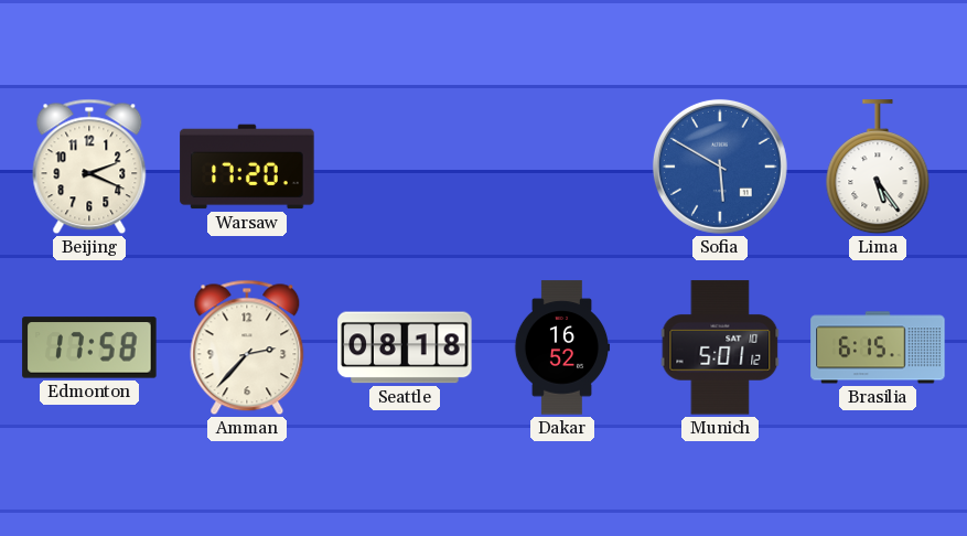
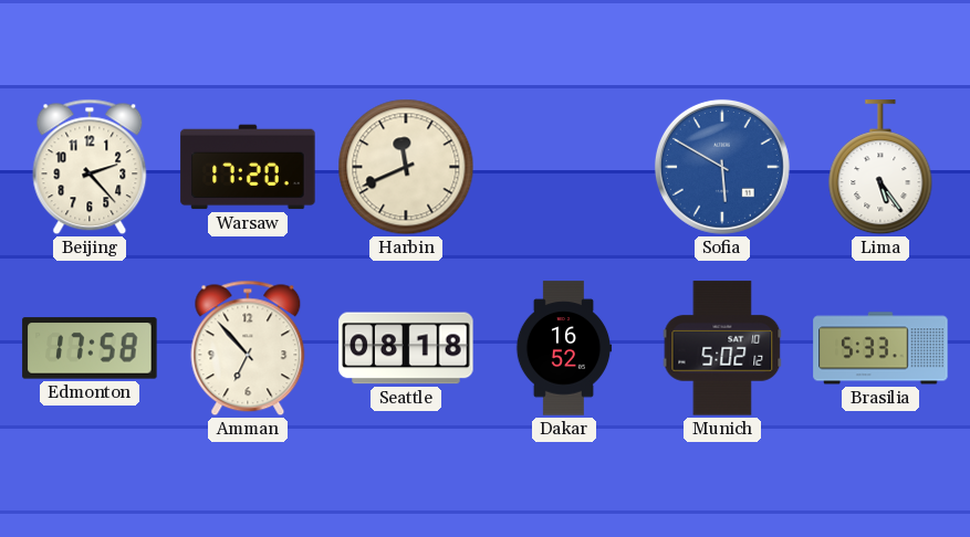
Beijing: 2:19 -> 2:23
Harbin: none -> 11:41
Amman: 2:37 -> 6:53
Munich: 5:01 -> 5:02
Brasilia: 6:15 -> 5:33
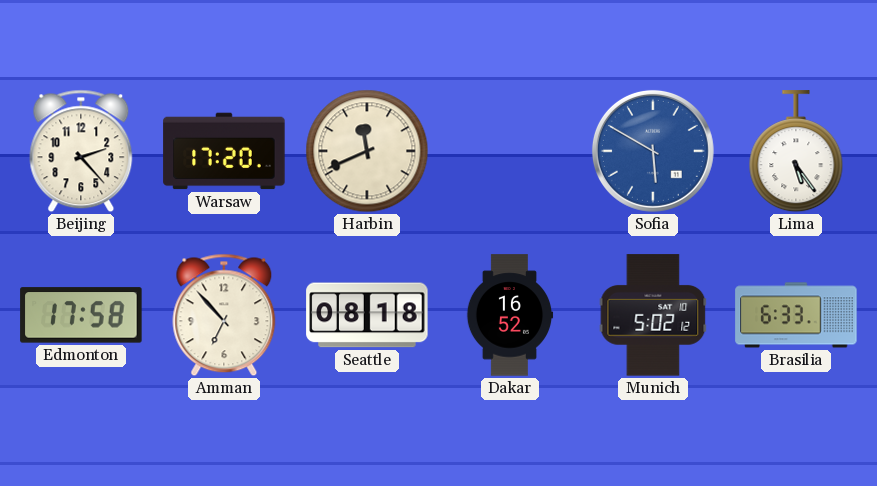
Brasilia: 5:33 -> 6:33
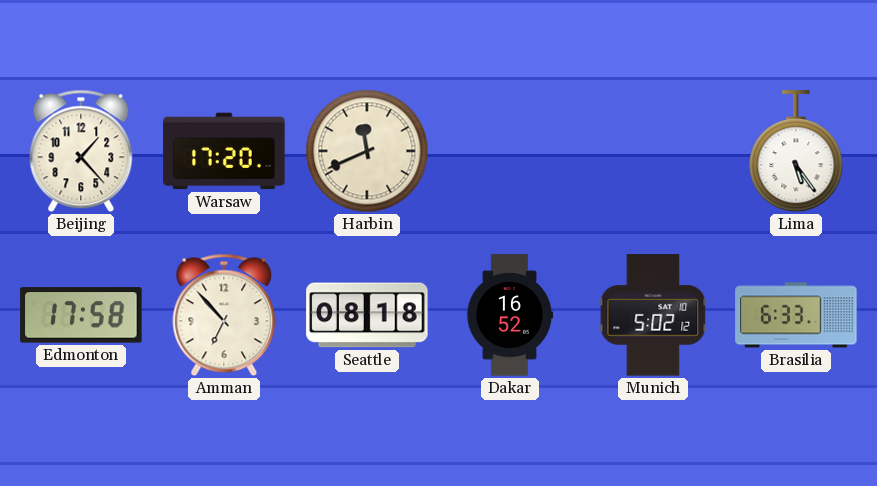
Beijing: 2:23 -> 1:23
Sofia: 5:50 -> none
